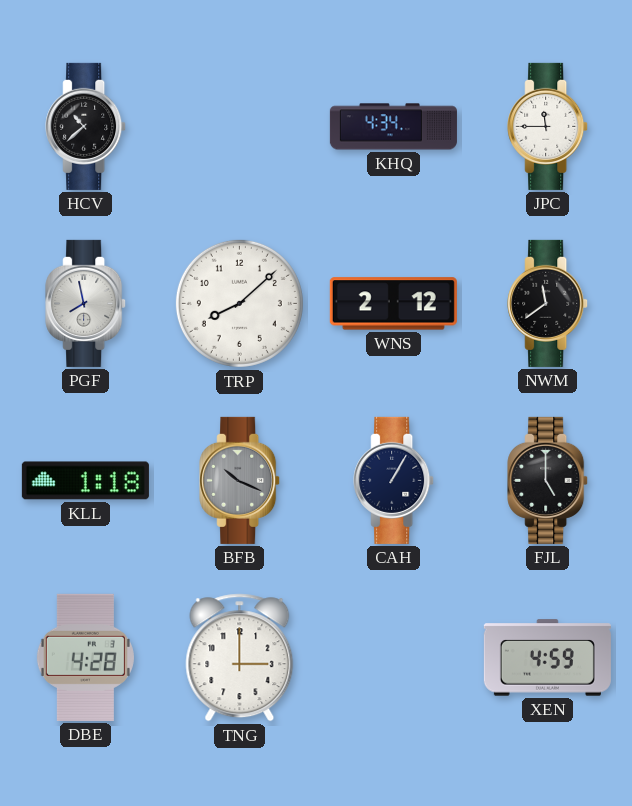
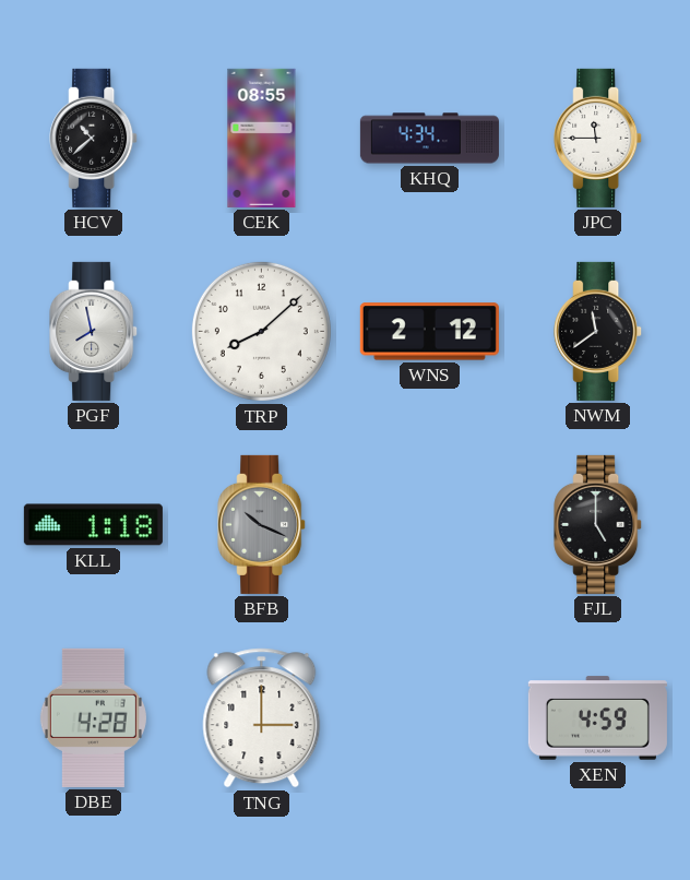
CEK: none -> 08:55
CAH: 1:05 -> none
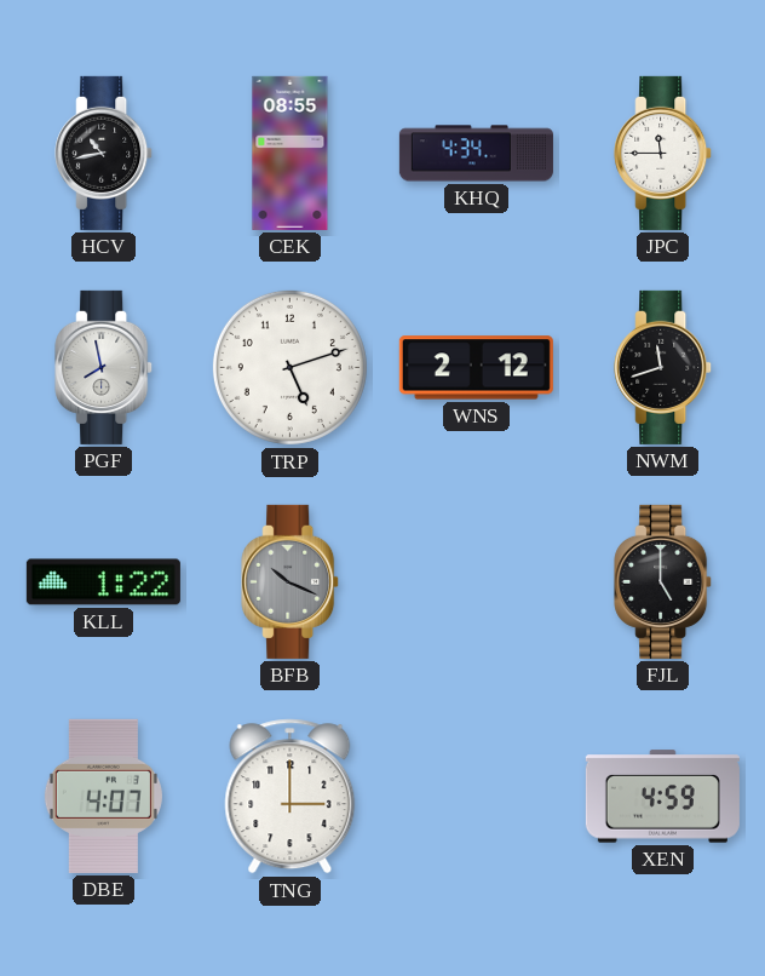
HCV: 10:38 -> 10:43
TRP: 8:08 -> 5:12
NWM: 11:39 -> 11:42
KLL: 1:18 -> 1:22
DBE: 4:28 -> 4:07
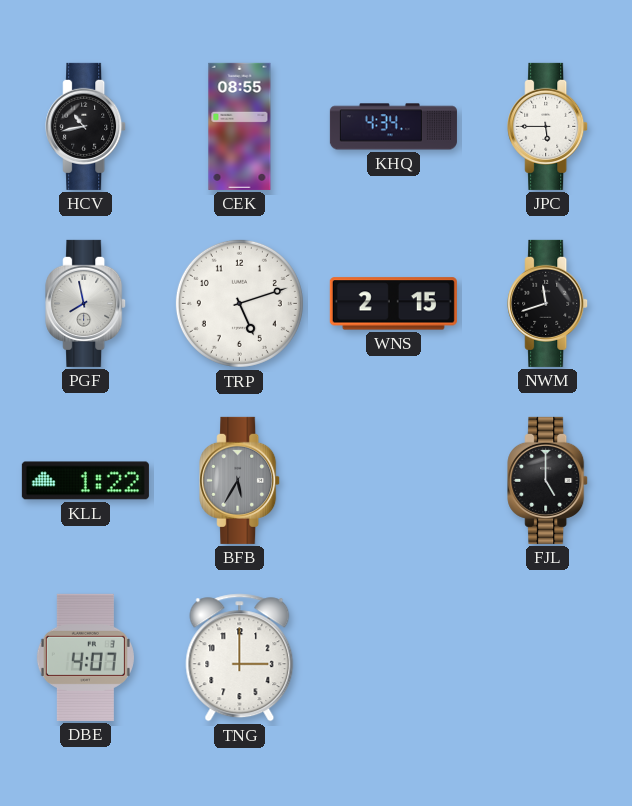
JPC: 11:45 -> 5:45
WNS: 2:12 -> 2:15
BFB: 10:19 -> 5:35
XEN: 4:59 -> none
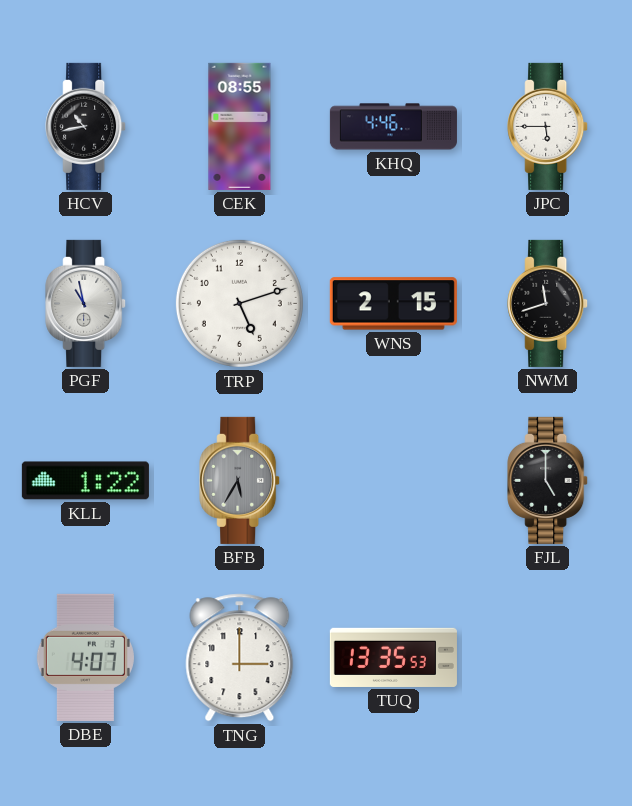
KHQ: 4:34 -> 4:46
PGF: 7:58 -> 10:58
TUQ: none -> 13:35
